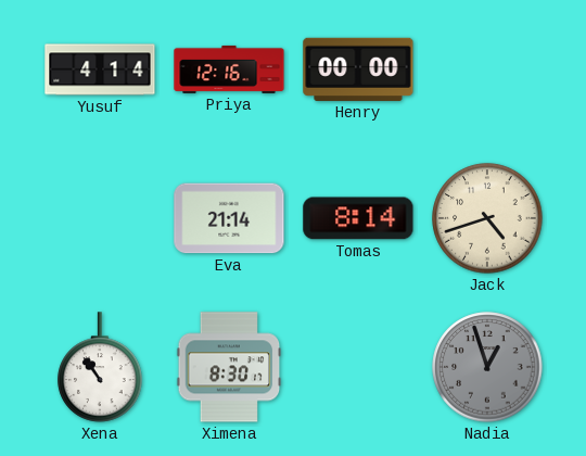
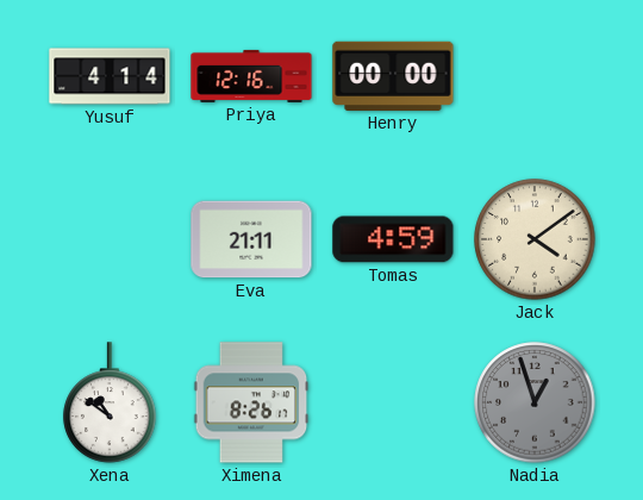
Eva: 21:14 -> 21:11
Tomas: 8:14 -> 4:59
Jack: 4:42 -> 4:09
Xena: 10:54 -> 10:51
Ximena: 8:30 -> 8:26
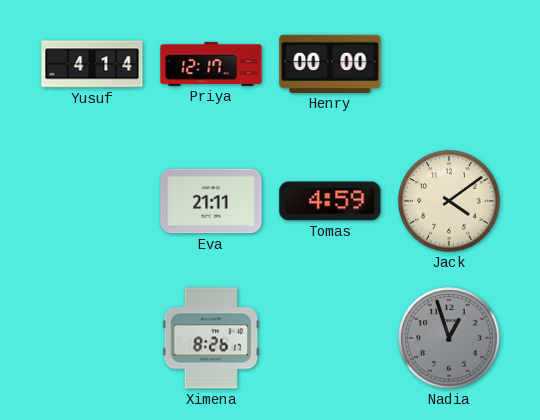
Priya: 12:16 -> 12:17
Xena: 10:51 -> none
